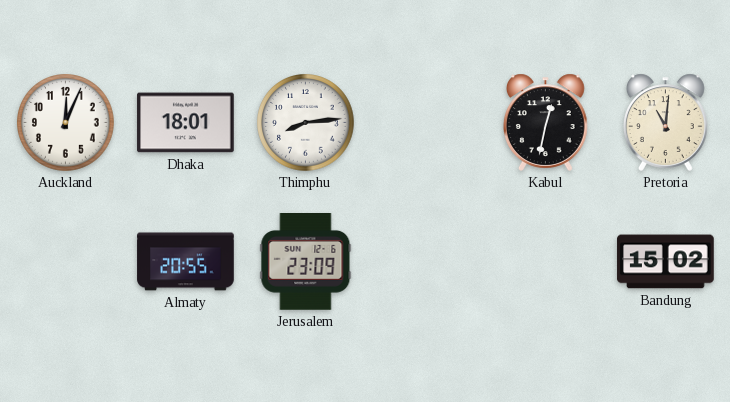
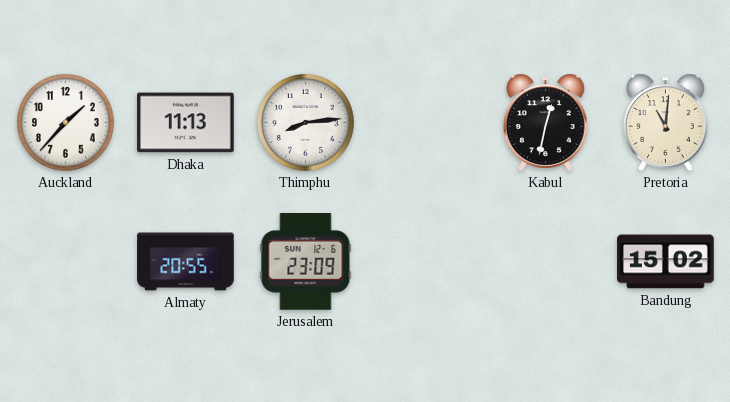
Auckland: 12:04 -> 1:37
Dhaka: 18:01 -> 11:13
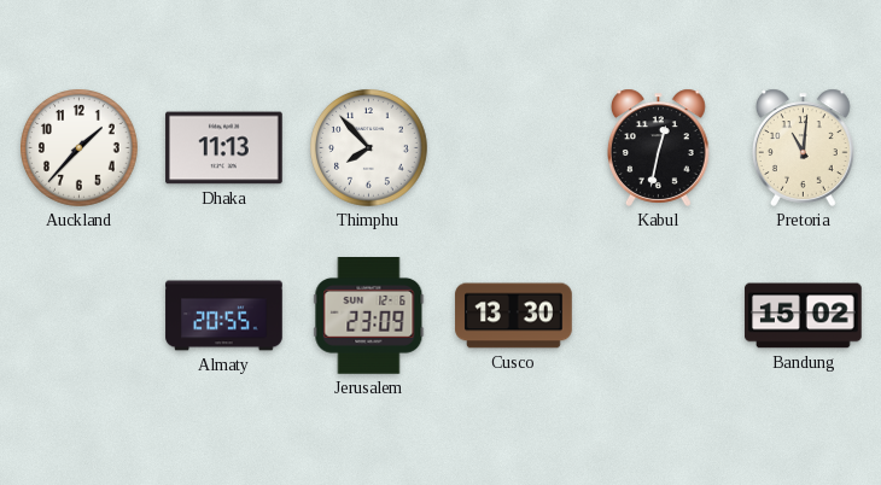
Thimphu: 8:14 -> 7:53
Cusco: none -> 13:30
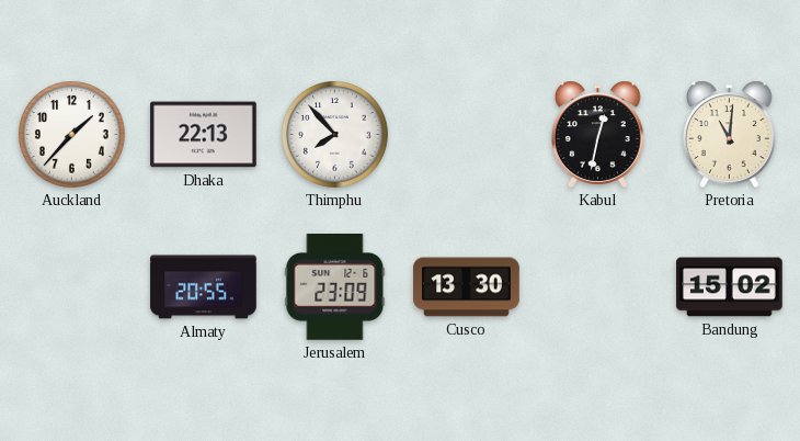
Dhaka: 11:13 -> 22:13
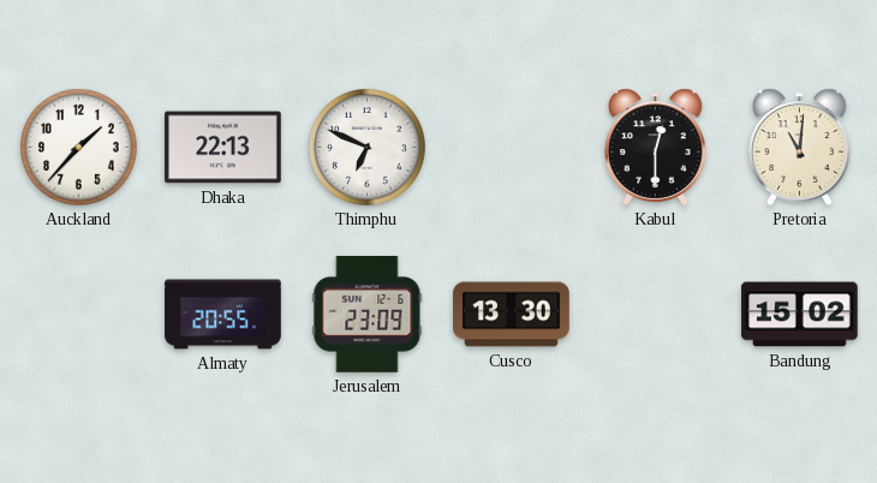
Thimphu: 7:53 -> 6:49
Kabul: 12:32 -> 12:30
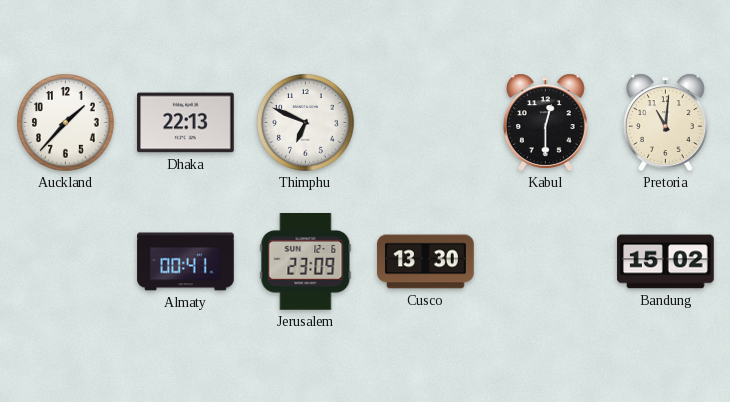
Almaty: 20:55 -> 00:41
